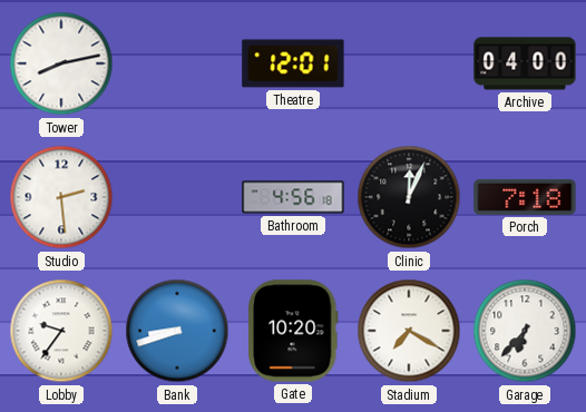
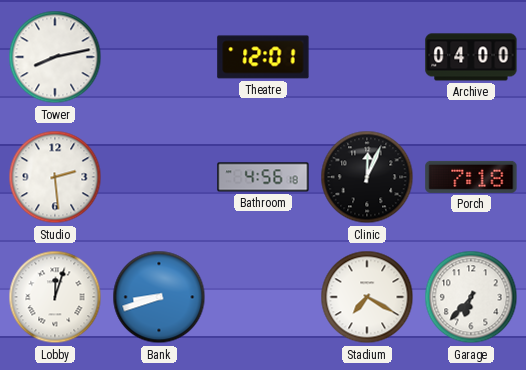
Lobby: 9:36 -> 12:03
Gate: 10:20 -> none
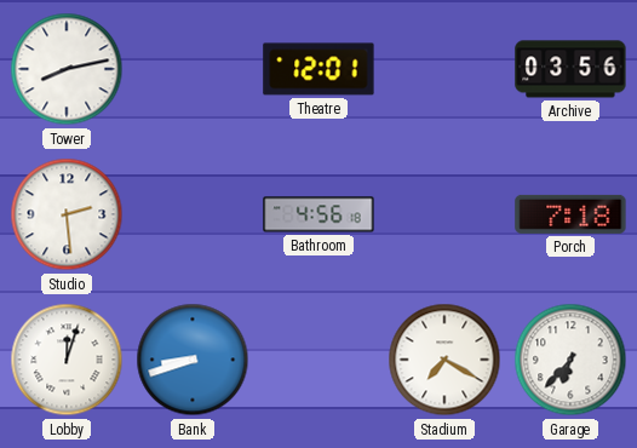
Archive: 04:00 -> 03:56
Clinic: 12:04 -> none
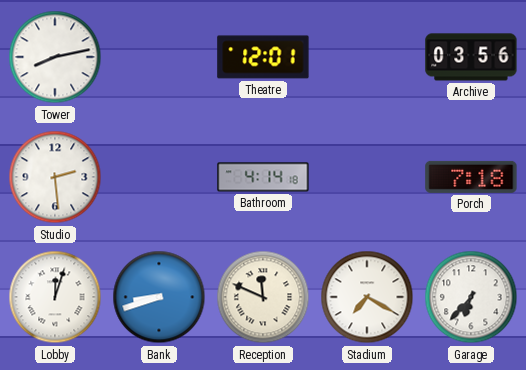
Bathroom: 4:56 -> 4:14
Reception: none -> 11:49
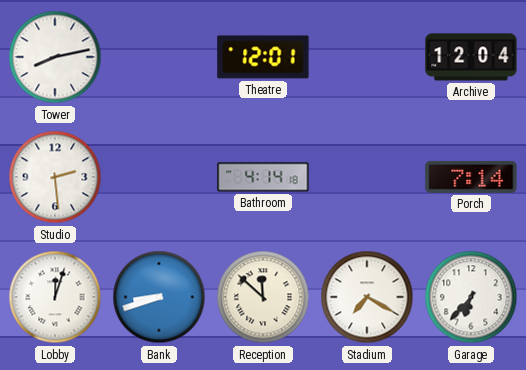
Archive: 03:56 -> 12:04
Porch: 7:18 -> 7:14
Reception: 11:49 -> 11:52
